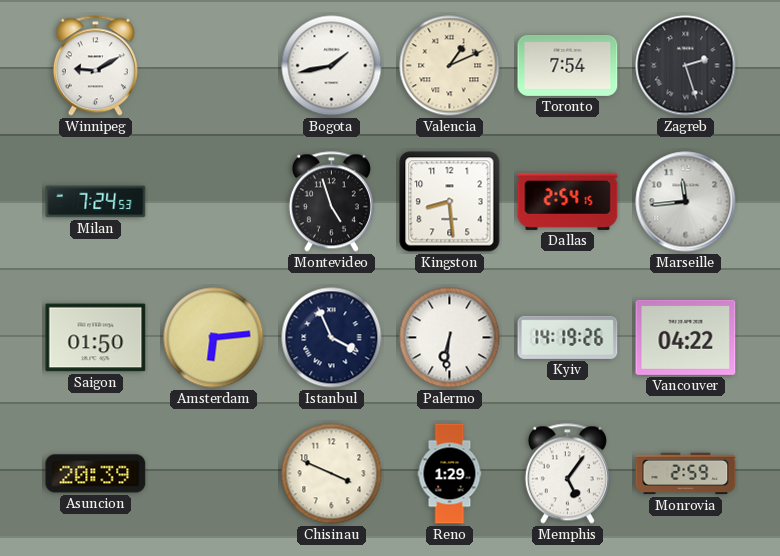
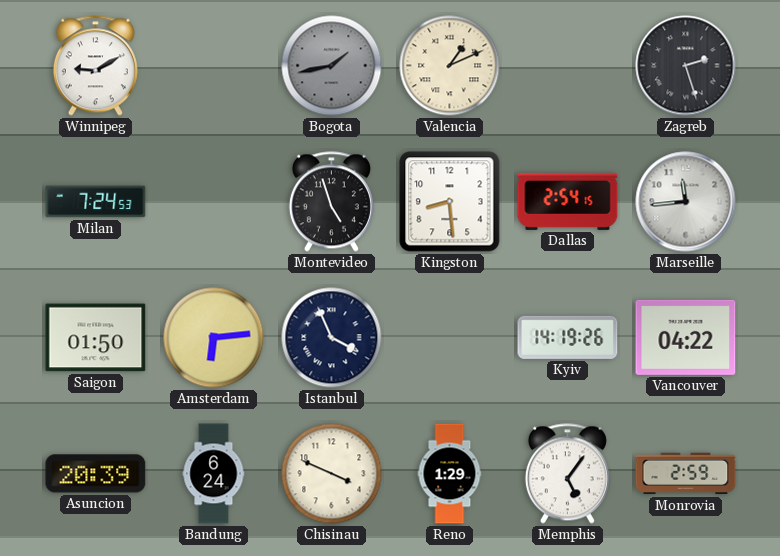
Bogota dial: white -> grey
Toronto: 7:54 -> none
Palermo: 6:31 -> none
Bandung: none -> 6:24
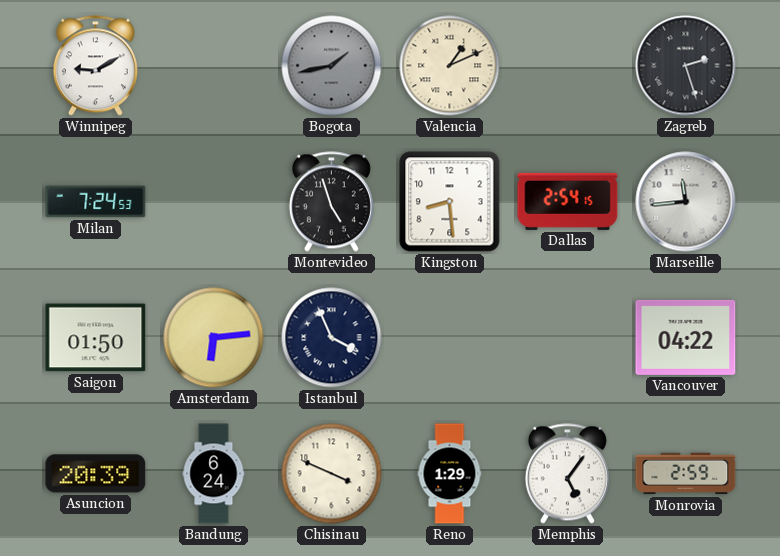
Kyiv: 14:19 -> none
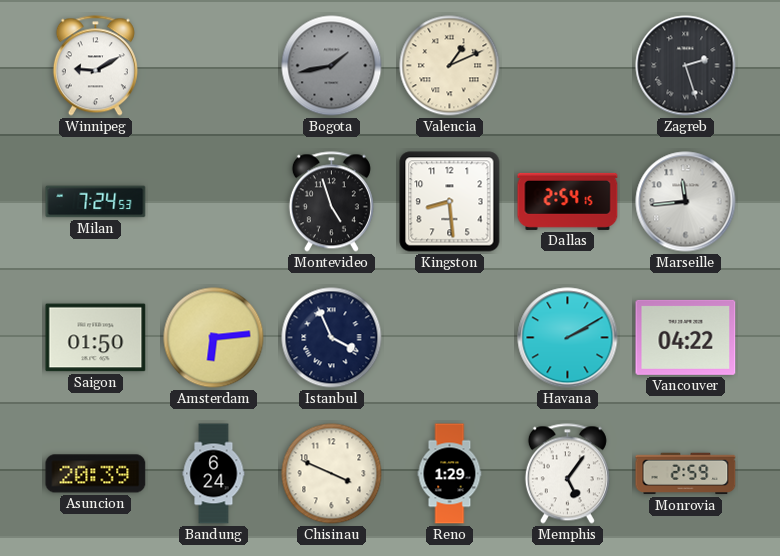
Havana: none -> 2:10
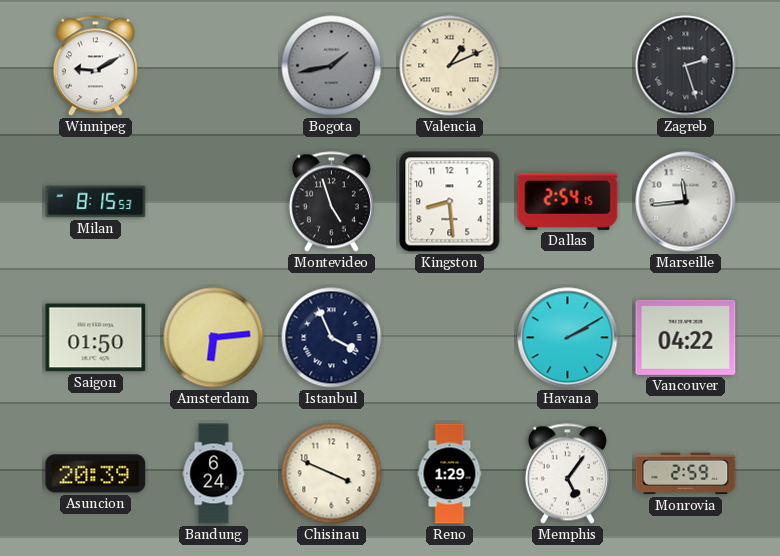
Milan: 7:24 -> 8:15
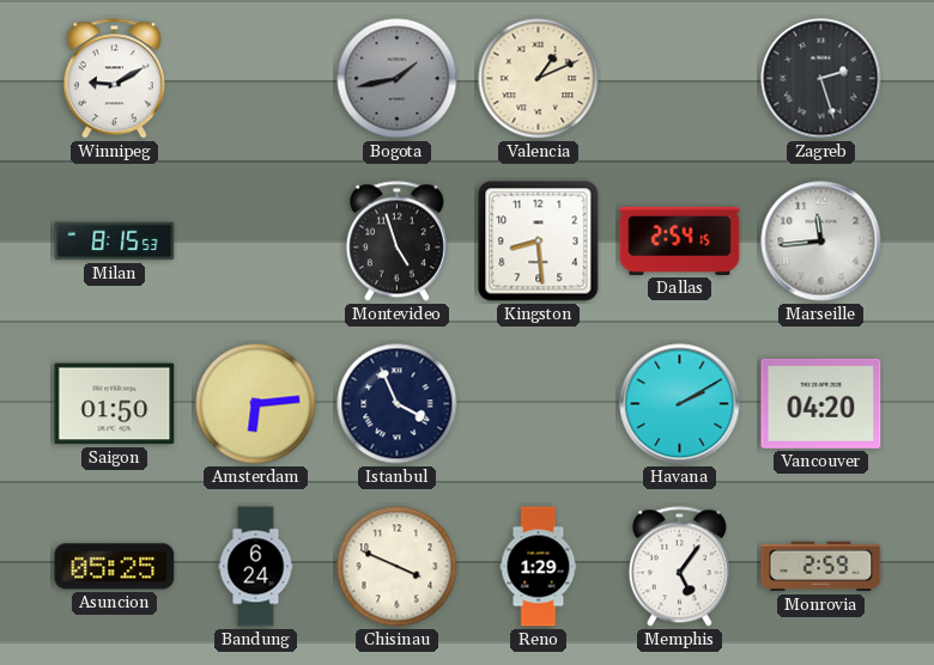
Vancouver: 04:22 -> 04:20
Asuncion: 20:39 -> 05:25
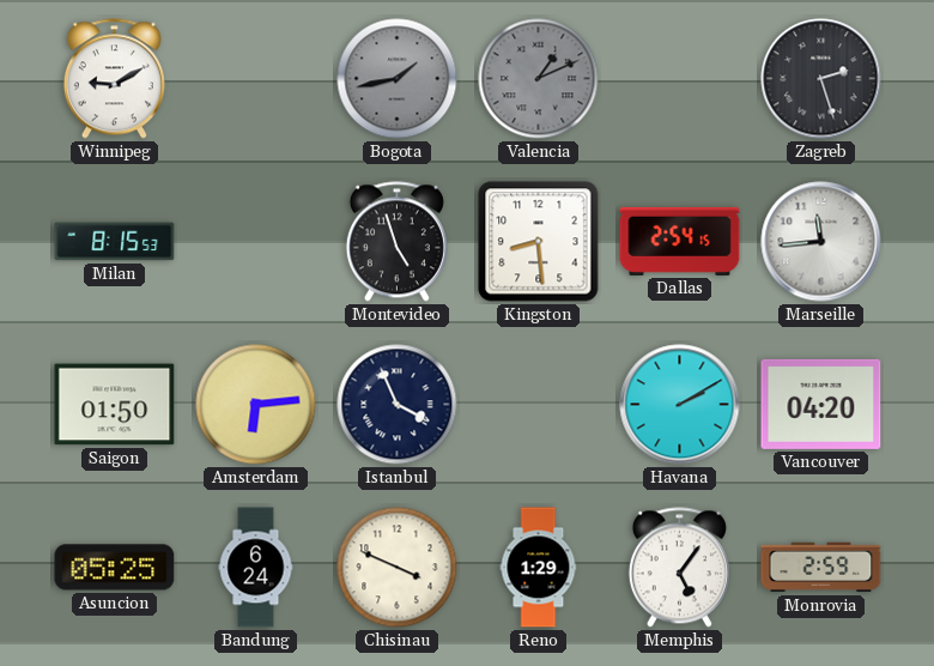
Valencia dial: cream -> grey
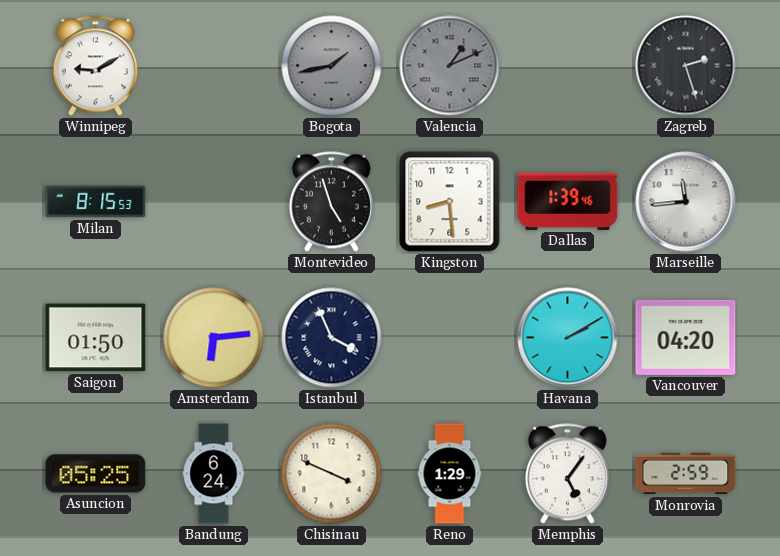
Dallas: 2:54 -> 1:39
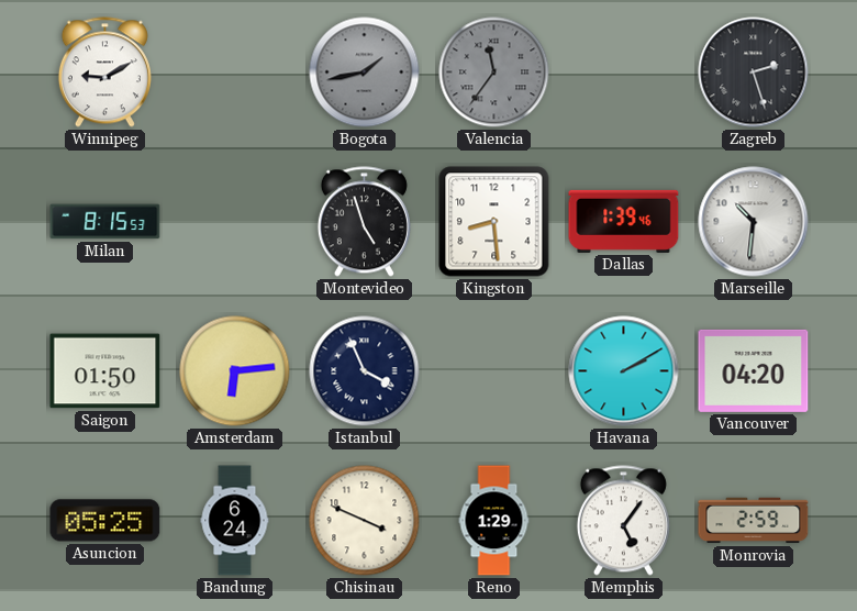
Valencia: 1:11 -> 11:36
Marseille: 11:44 -> 10:31
